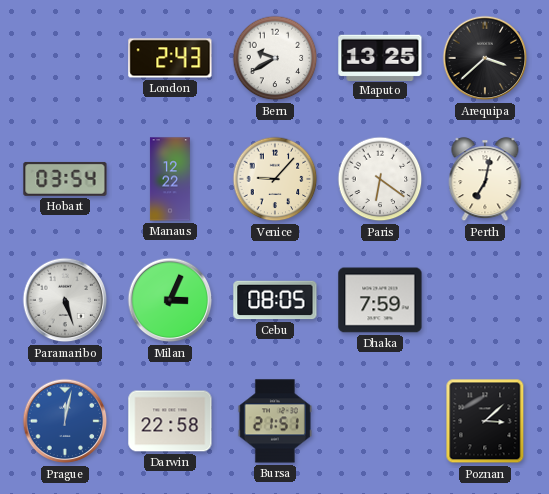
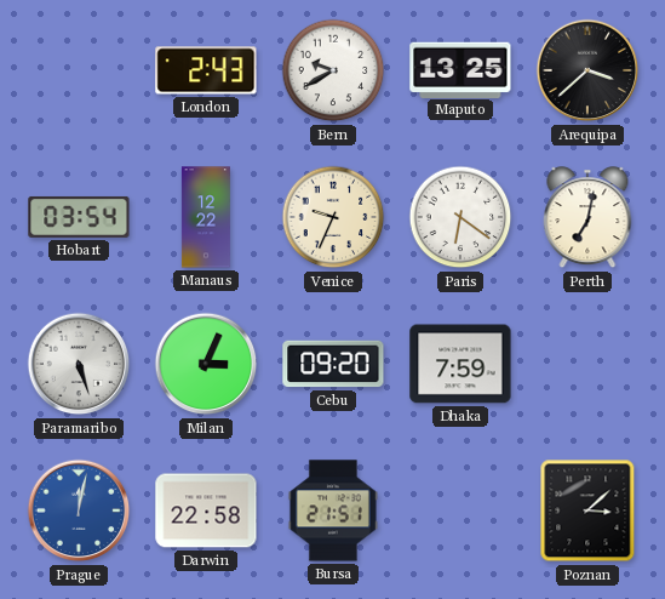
Venice: 9:07 -> 9:34
Cebu: 08:05 -> 09:20
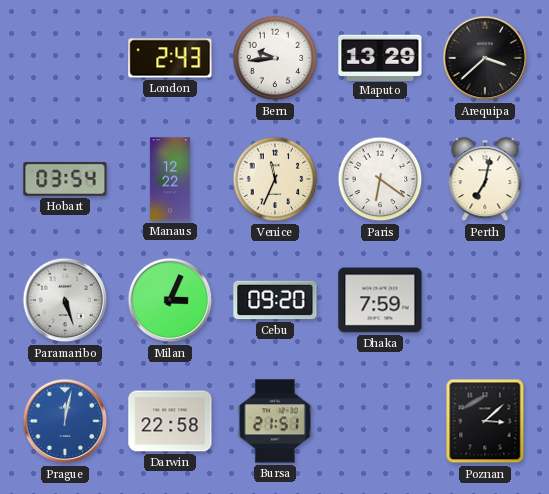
Bern: 9:40 -> 9:44
Maputo: 13:25 -> 13:29
Venice: 9:34 -> 11:34
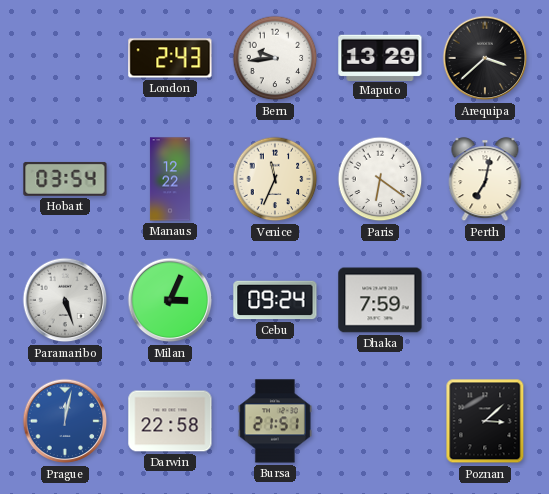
Cebu: 09:20 -> 09:24
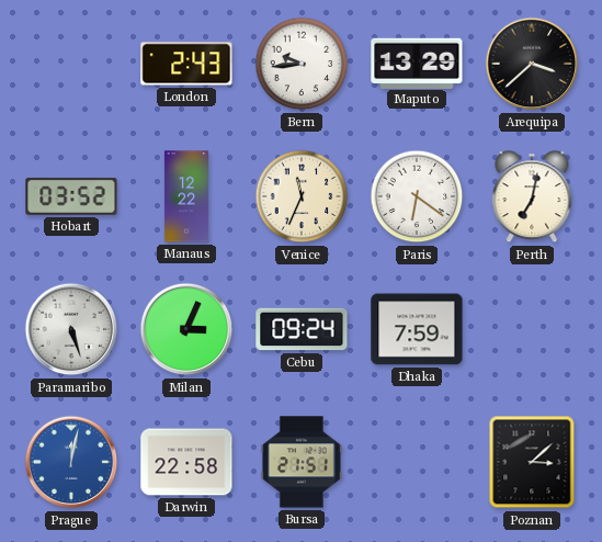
Hobart: 03:54 -> 03:52
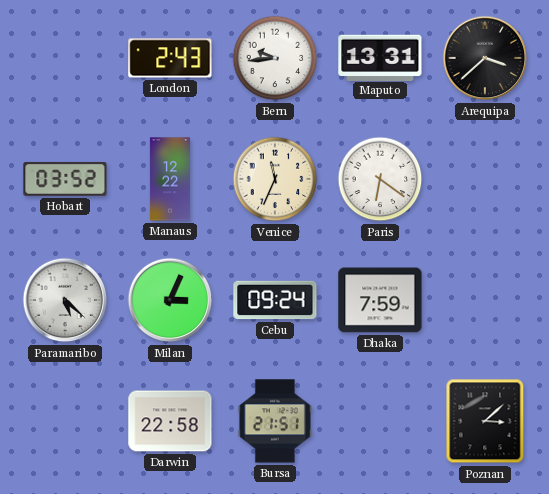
Maputo: 13:29 -> 13:31
Perth: 7:02 -> none
Paramaribo: 5:27 -> 5:22
Prague: 12:02 -> none
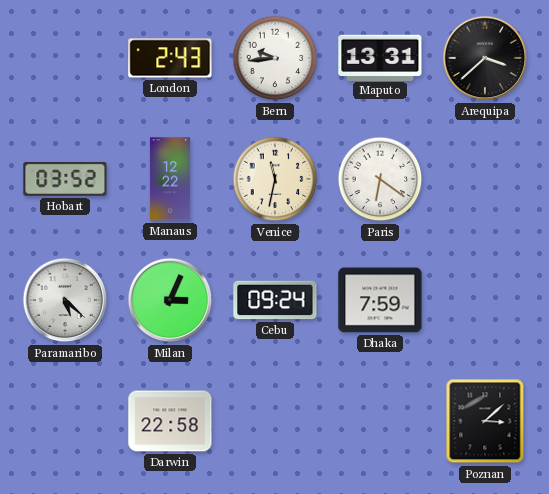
Venice: 11:34 -> 11:32
Bursa: 21:51 -> none
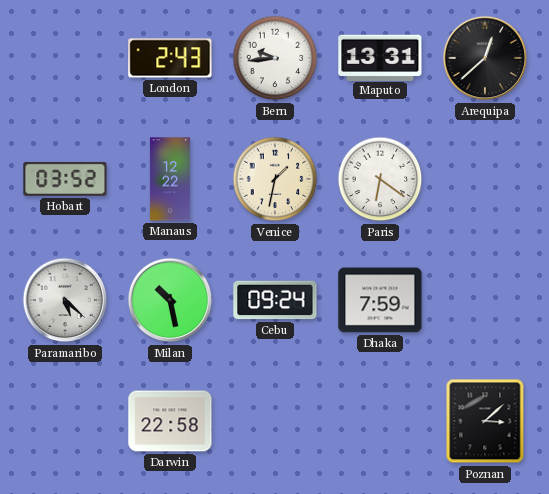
Arequipa: 3:38 -> 12:38
Venice: 11:32 -> 1:32
Milan: 3:04 -> 10:28
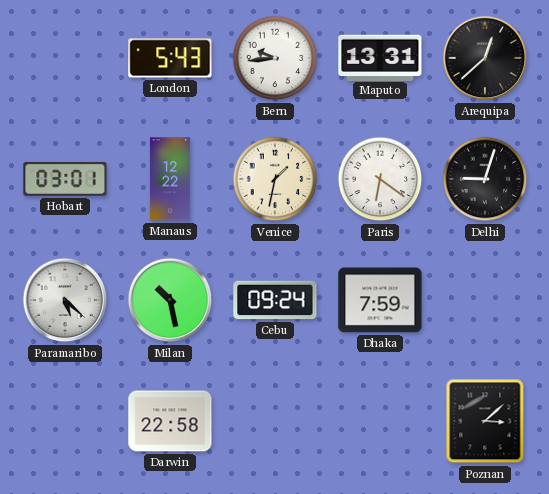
London: 2:43 -> 5:43
Hobart: 03:52 -> 03:01
Delhi: none -> 9:03
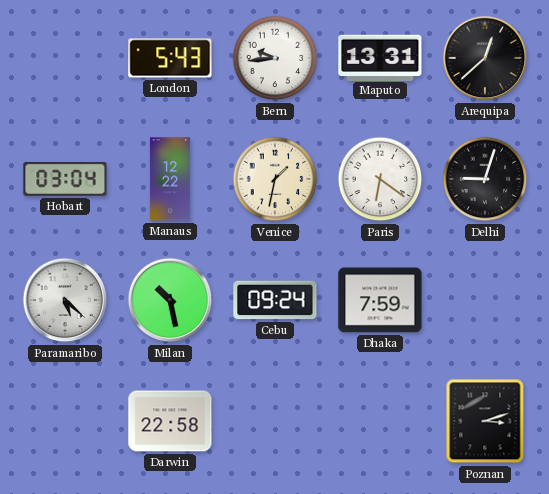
Hobart: 03:01 -> 03:04
Poznan: 3:08 -> 3:12
